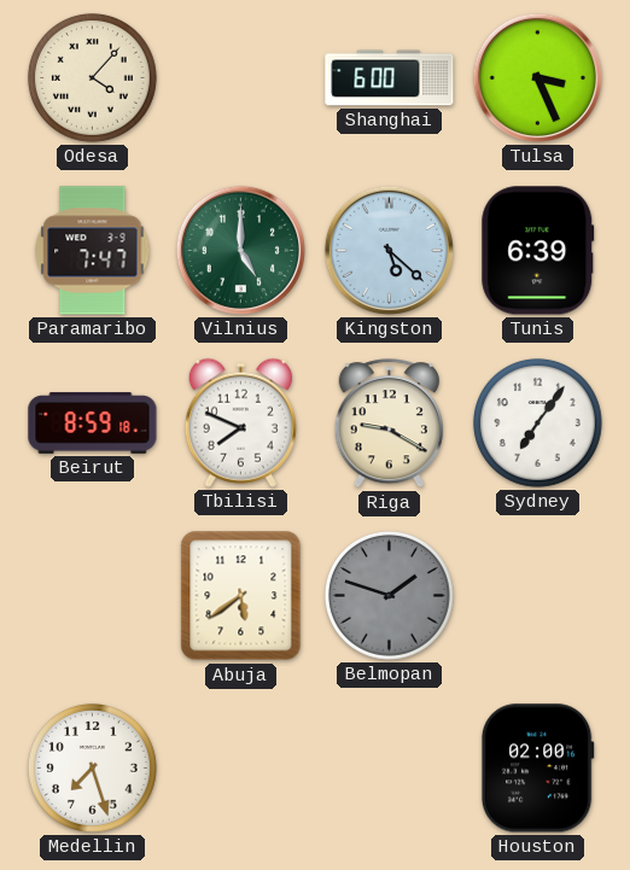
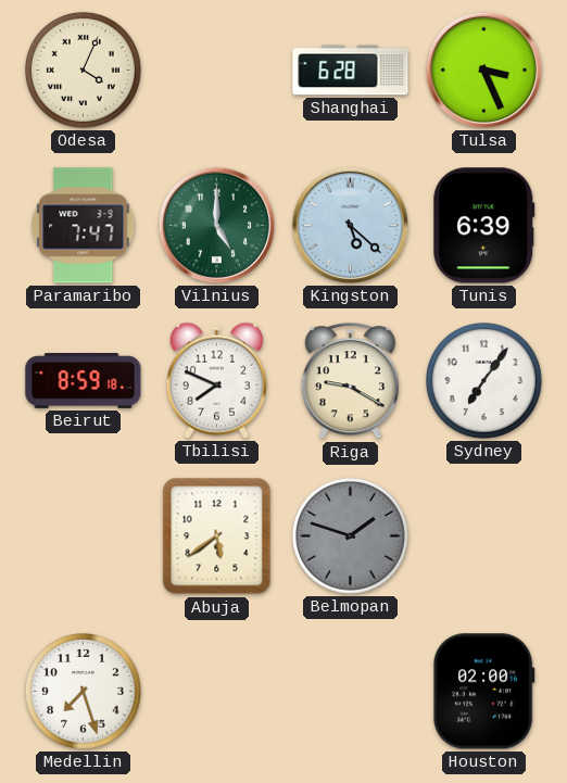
Odesa: 4:07 -> 4:04
Shanghai: 6:00 -> 6:28
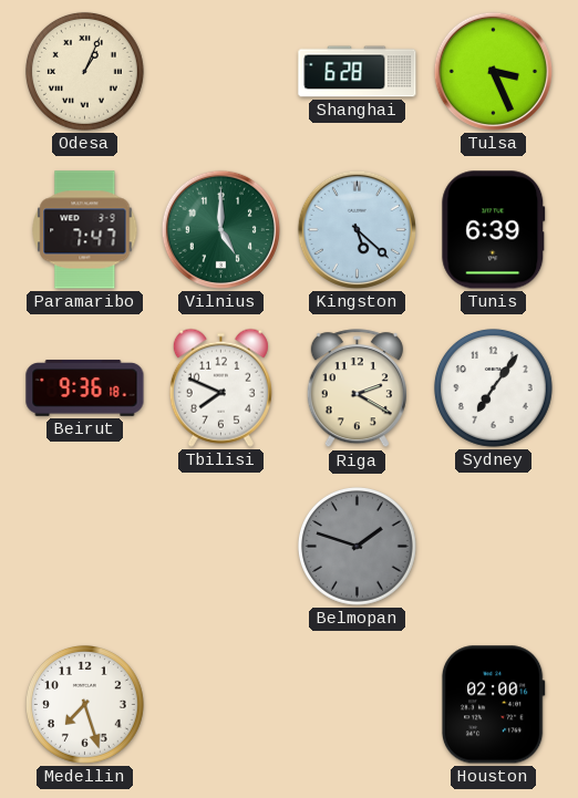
Odesa: 4:04 -> 1:04
Beirut: 8:59 -> 9:36
Riga: 9:20 -> 2:20
Abuja: 5:39 -> none
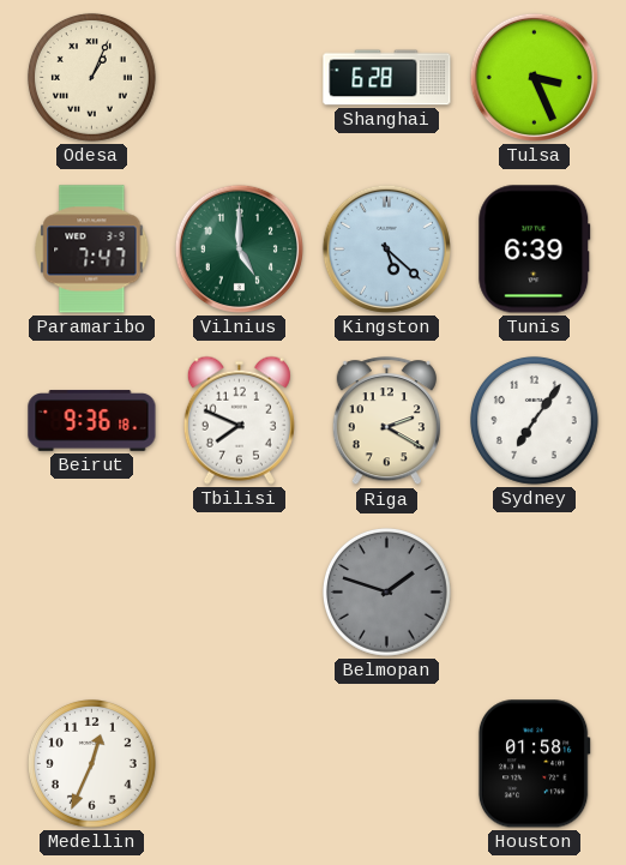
Medellin: 7:27 -> 12:34
Houston: 02:00 -> 01:58
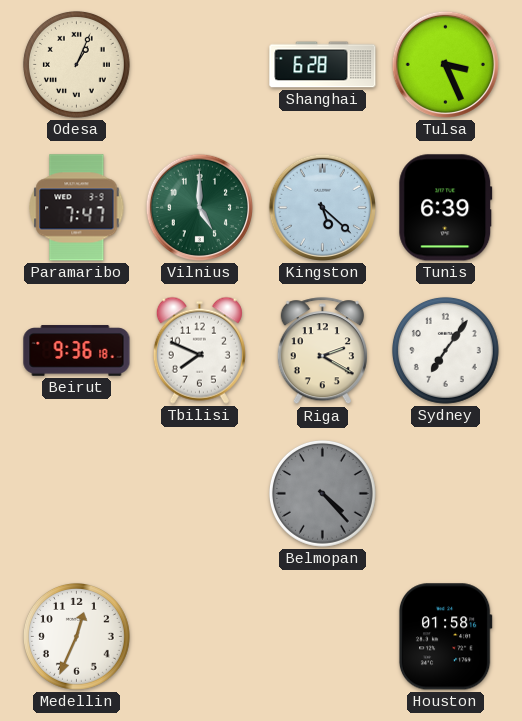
Belmopan: 1:48 -> 4:23
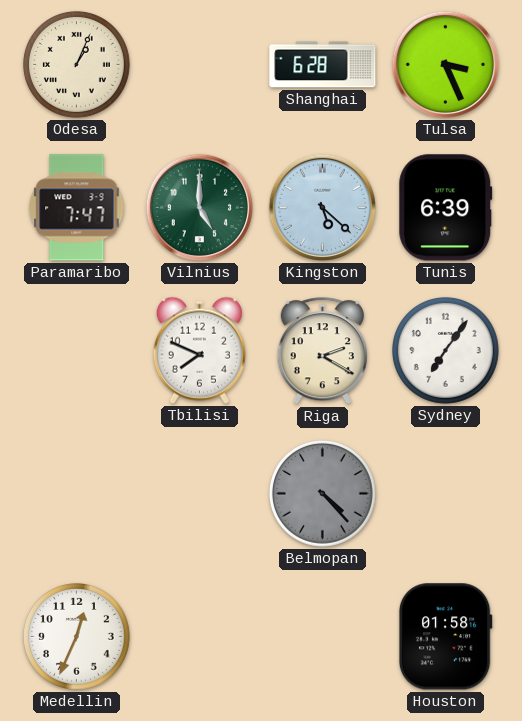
Beirut: 9:36 -> none
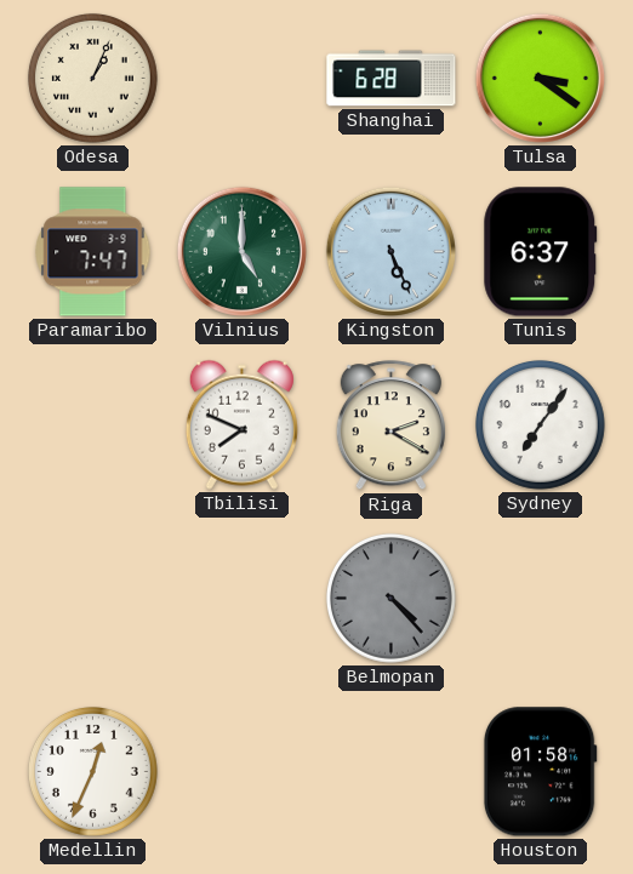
Tulsa: 3:26 -> 3:21
Kingston: 5:22 -> 5:26
Tunis: 6:39 -> 6:37
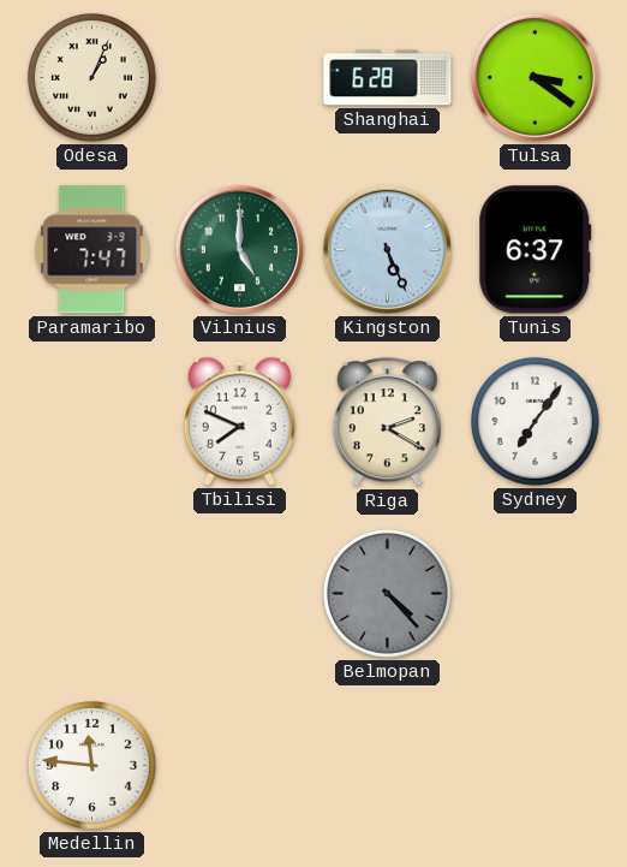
Medellin: 12:34 -> 11:46
Houston: 01:58 -> none
